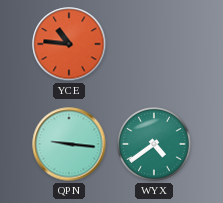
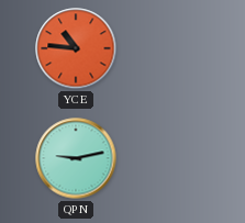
QPN: 9:16 -> 9:13
WYX: 4:39 -> none
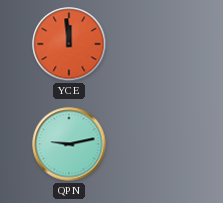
YCE: 10:46 -> 11:59
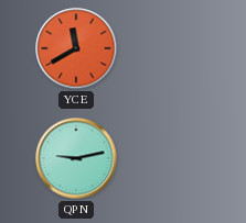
YCE: 11:59 -> 11:40
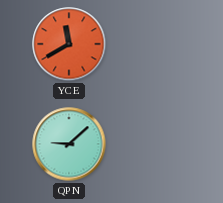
QPN: 9:13 -> 9:08
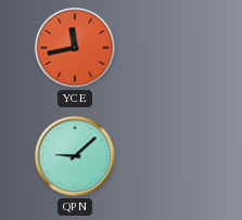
YCE: 11:40 -> 11:43
